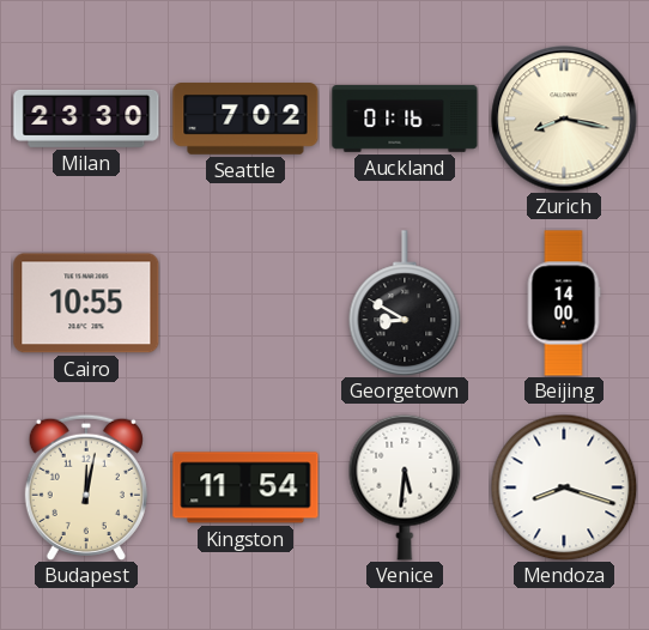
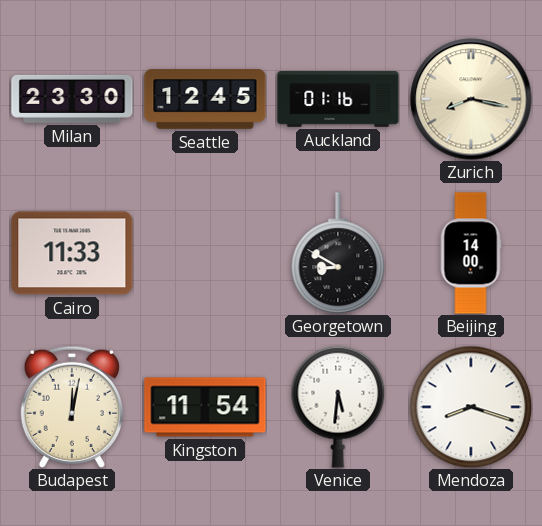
Seattle: 7:02 -> 12:45
Cairo: 10:55 -> 11:33
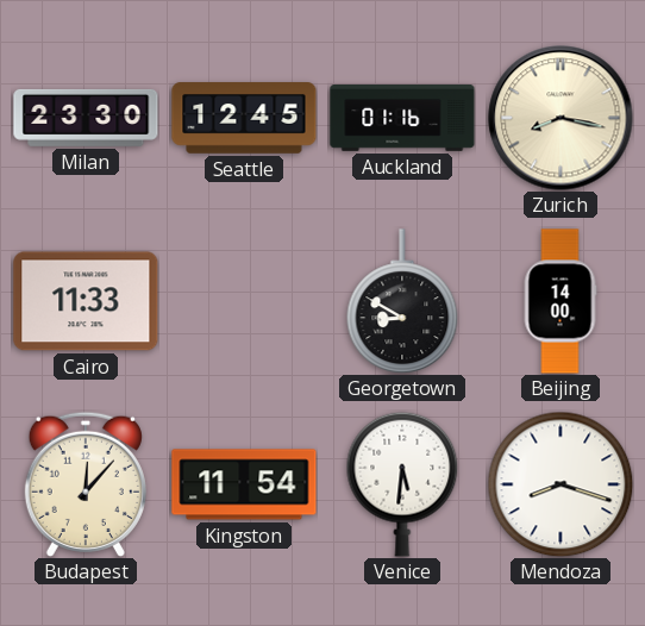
Budapest: 12:02 -> 12:07
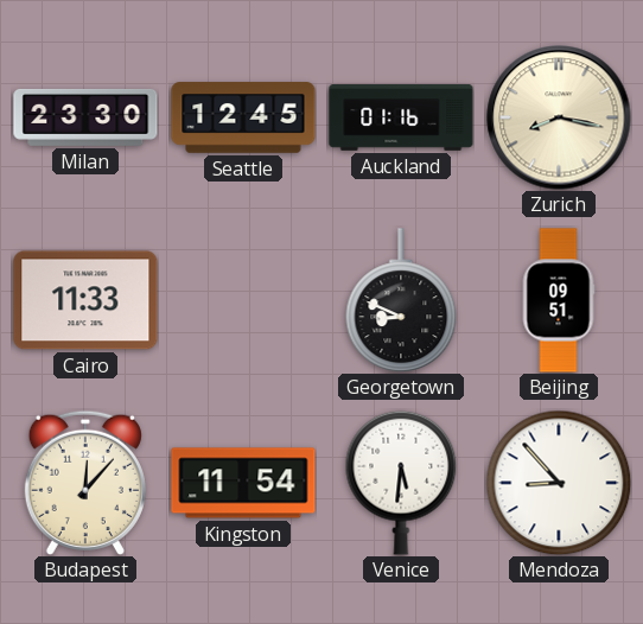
Georgetown: 8:50 -> 8:49
Beijing: 14:00 -> 09:51
Mendoza: 8:18 -> 8:53
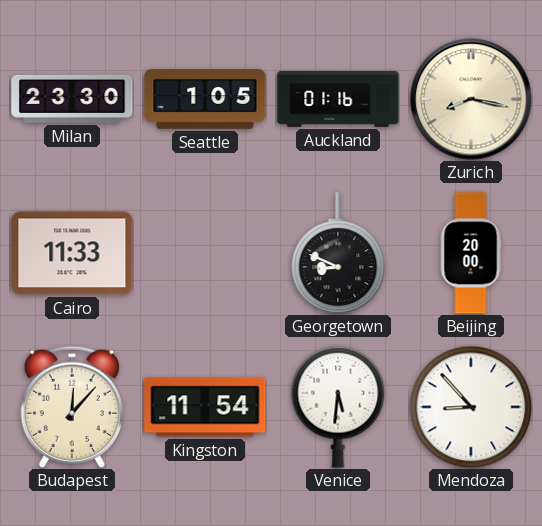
Seattle: 12:45 -> 1:05
Beijing: 09:51 -> 20:00
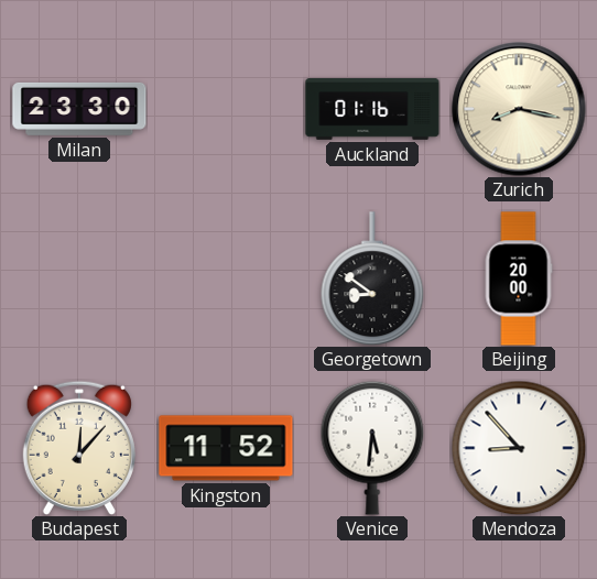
Seattle: 1:05 -> none
Cairo: 11:33 -> none
Georgetown: 8:49 -> 8:51
Kingston: 11:54 -> 11:52
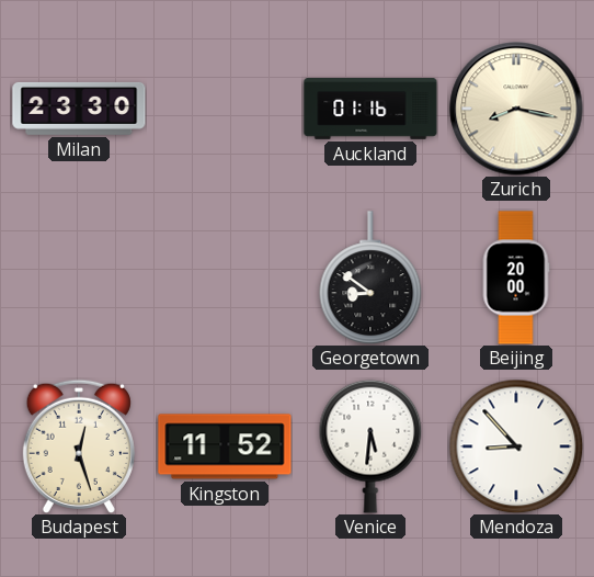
Budapest: 12:07 -> 12:27
